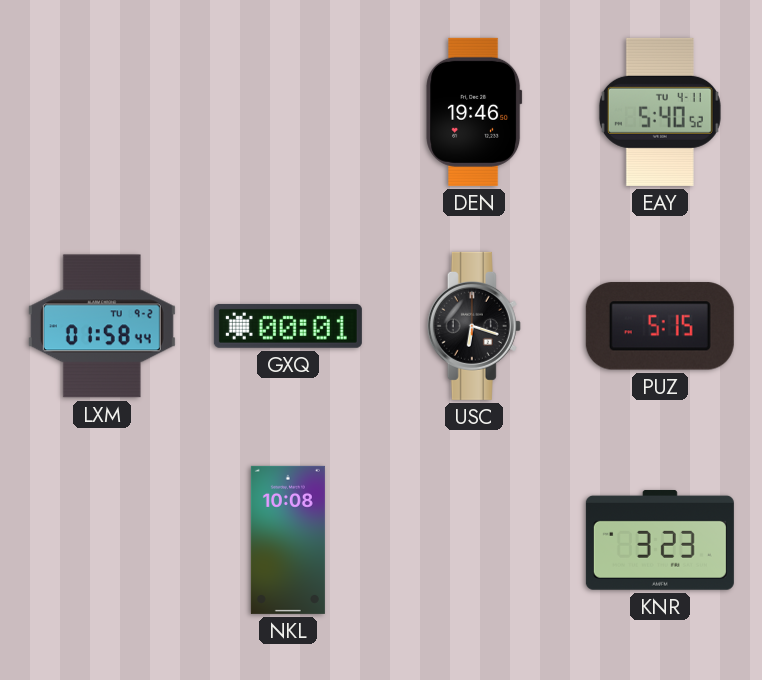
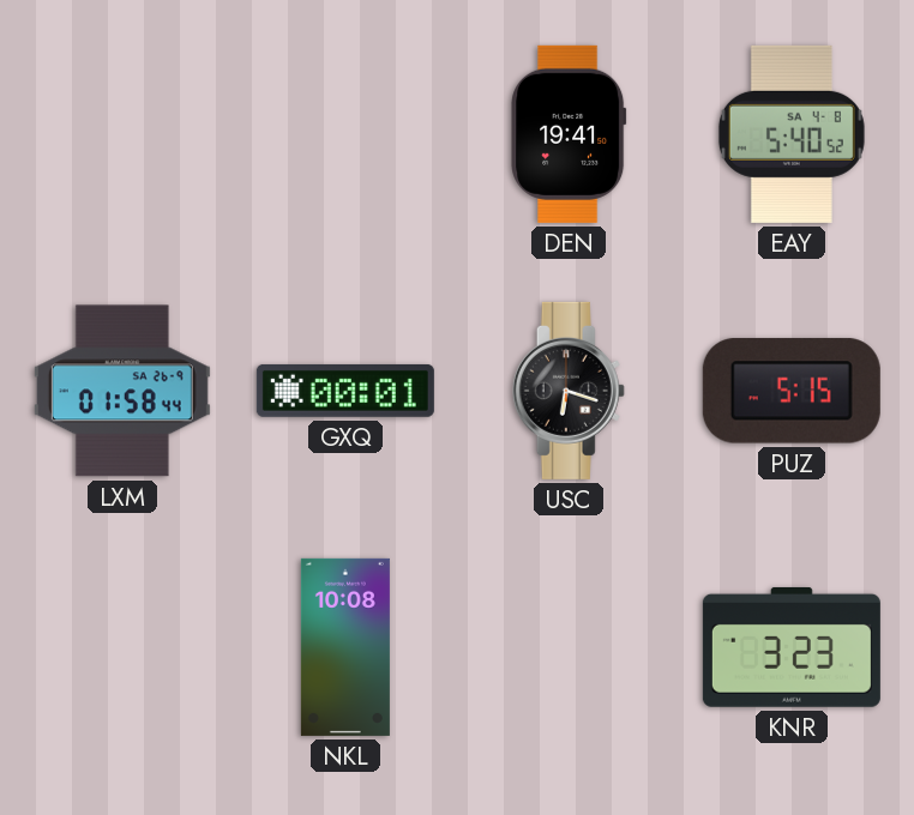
DEN: 19:46 -> 19:41
EAY date: TU 4-11 -> SA 4-8
LXM date: TU 9-2 -> SA 26-9
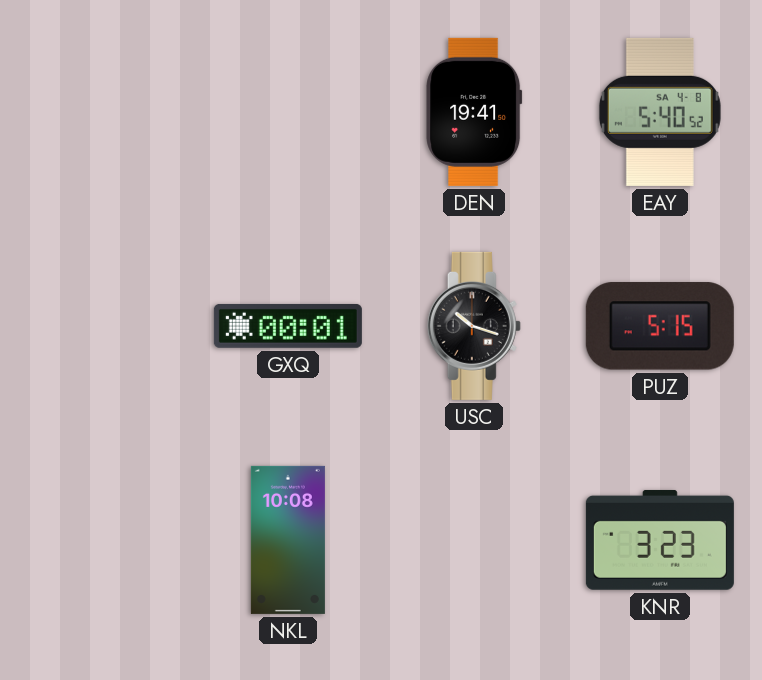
LXM: 01:58 -> none
USC: 6:18 -> 10:18
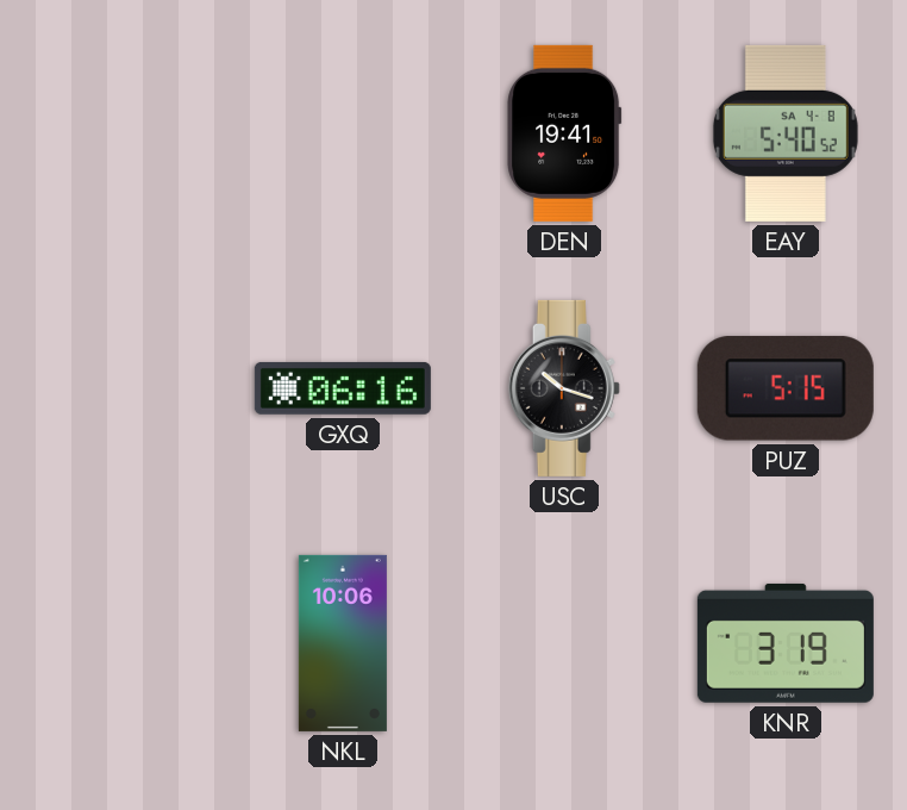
GXQ: 00:01 -> 06:16
NKL: 10:08 -> 10:06
KNR: 3:23 -> 3:19
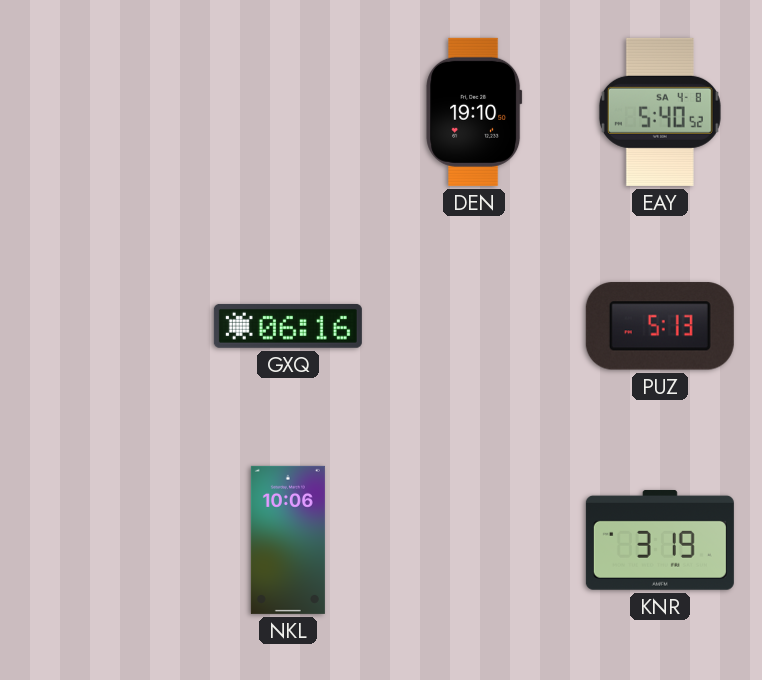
DEN: 19:41 -> 19:10
USC: 10:18 -> none
PUZ: 5:15 -> 5:13
